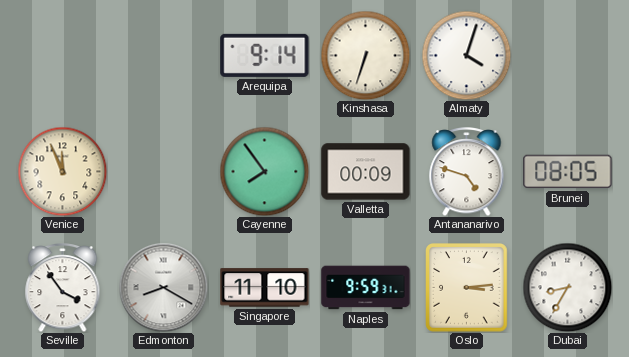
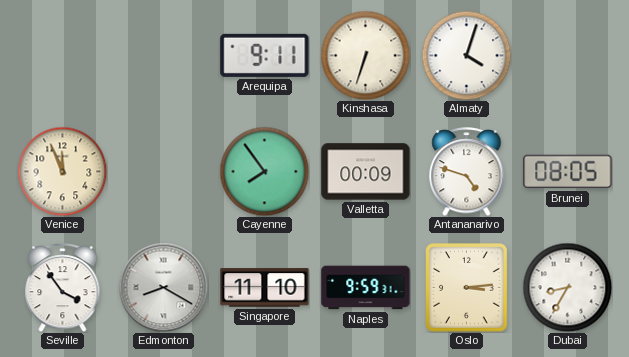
Arequipa: 9:14 -> 9:11
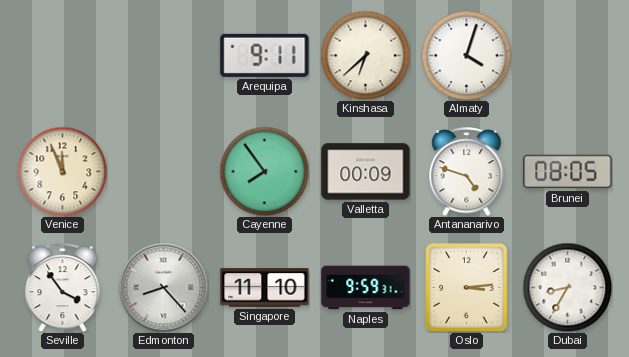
Kinshasa: 6:33 -> 6:38
Edmonton: 8:20 -> 8:23
